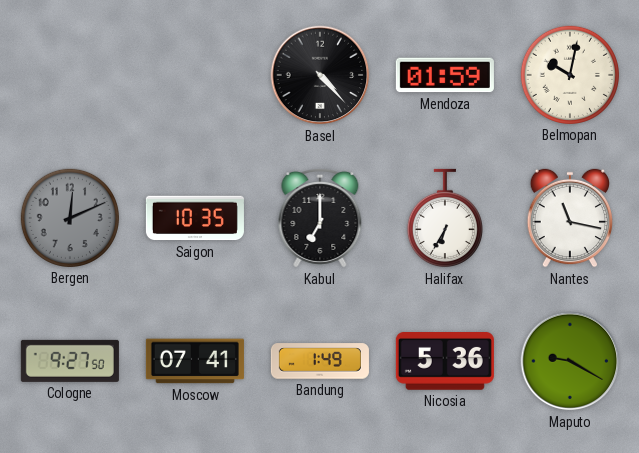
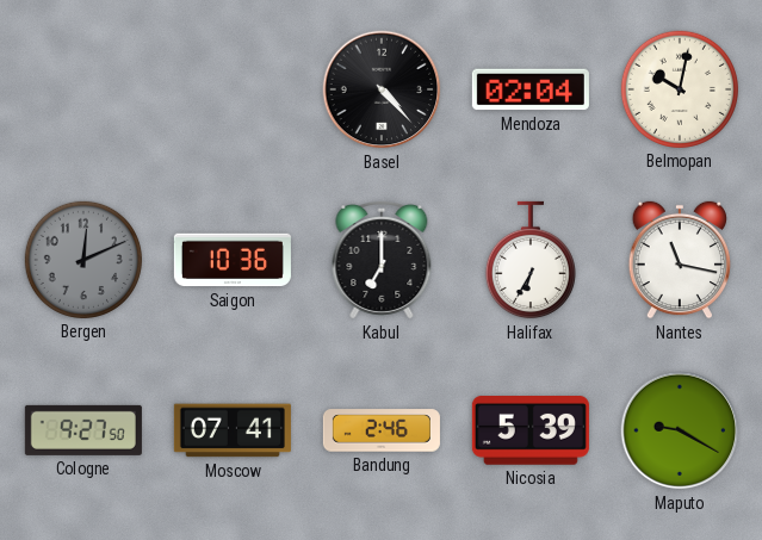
Mendoza: 01:59 -> 02:04
Saigon: 10:35 -> 10:36
Bandung: 1:49 -> 2:46
Nicosia: 5:36 -> 5:39
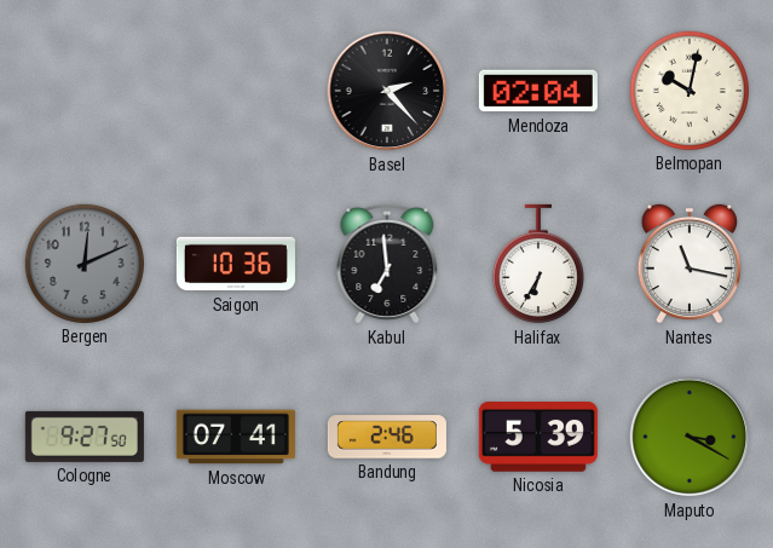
Basel: 4:23 -> 2:23
Kabul: 7:00 -> 6:59
Maputo: 9:20 -> 3:20
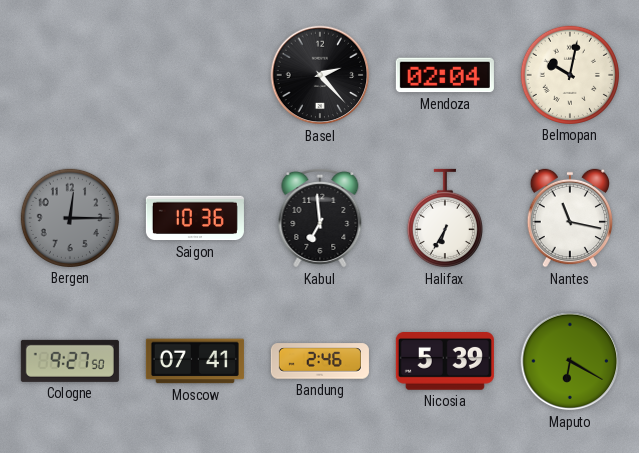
Bergen: 12:11 -> 12:15
Maputo: 3:20 -> 6:20
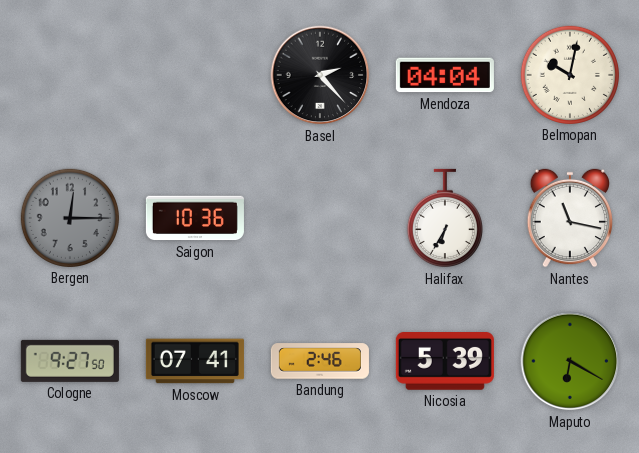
Mendoza: 02:04 -> 04:04
Kabul: 6:59 -> none
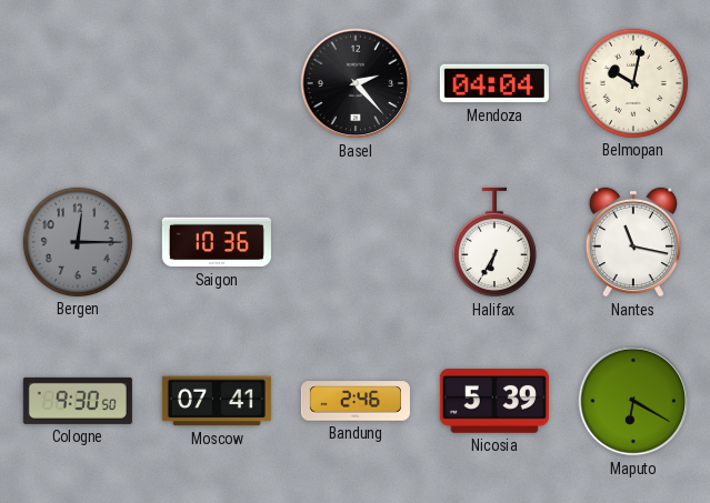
Cologne: 9:27 -> 9:30
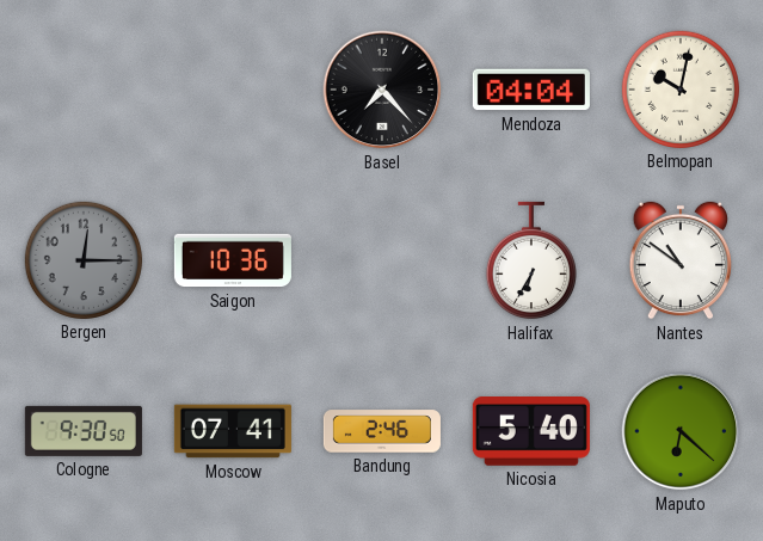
Basel: 2:23 -> 7:23
Nantes: 11:17 -> 10:51
Nicosia: 5:39 -> 5:40
Maputo: 6:20 -> 6:22
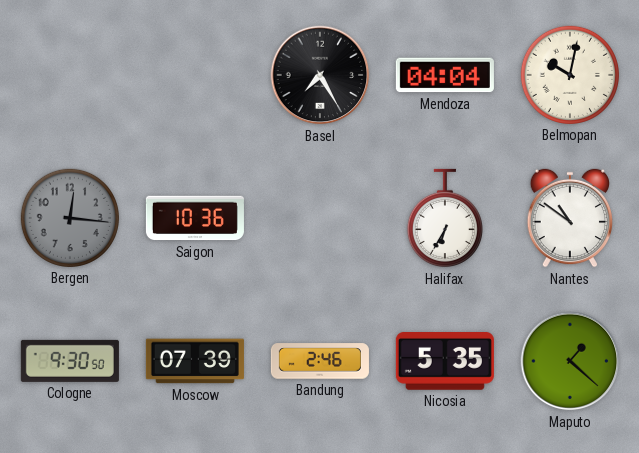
Basel: 7:23 -> 7:25
Bergen: 12:15 -> 12:16
Moscow: 07:41 -> 07:39
Nicosia: 5:40 -> 5:35
Maputo: 6:22 -> 1:22
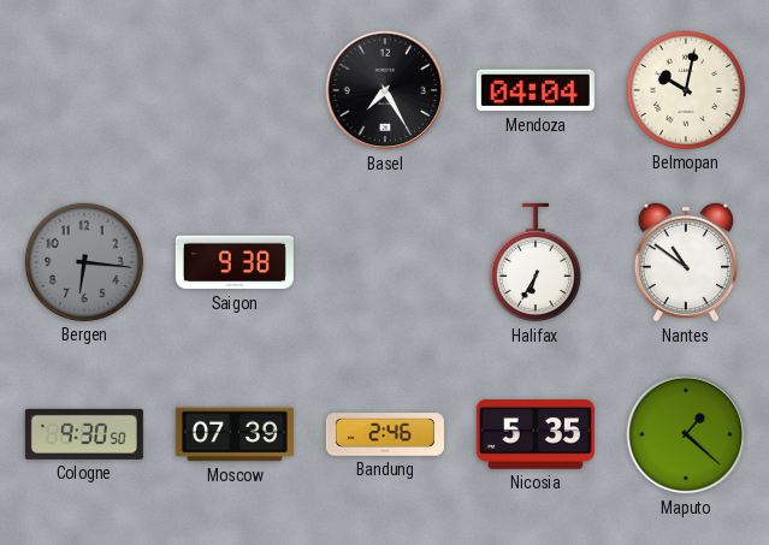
Bergen: 12:16 -> 6:16
Saigon: 10:36 -> 9:38
